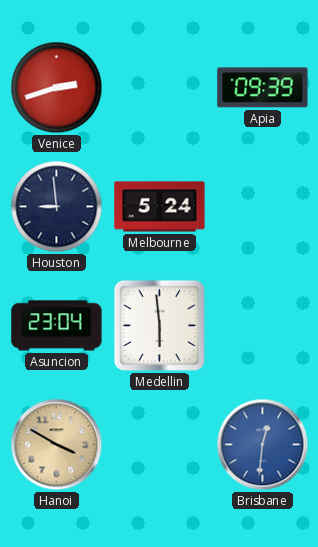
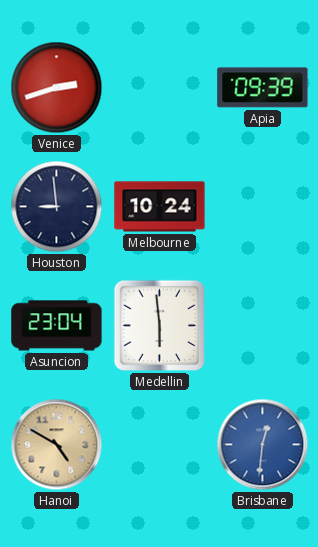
Melbourne: 5:24 -> 10:24
Hanoi: 3:50 -> 4:50
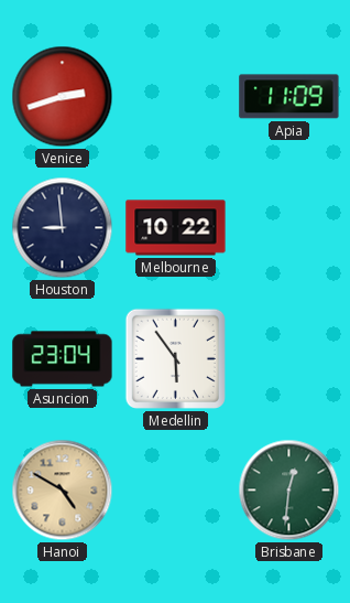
Apia: 09:39 -> 11:09
Melbourne: 10:24 -> 10:22
Medellin: 5:59 -> 5:54
Brisbane dial: blue -> green
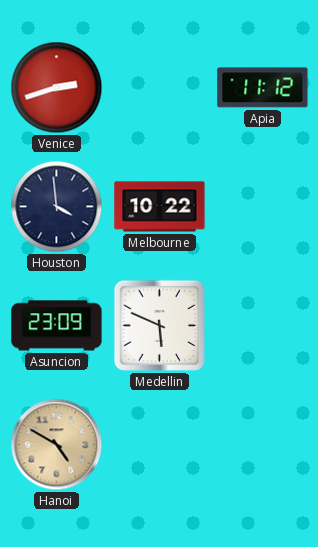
Apia: 11:09 -> 11:12
Houston: 8:59 -> 3:59
Asuncion: 23:04 -> 23:09
Medellin: 5:54 -> 5:49
Brisbane: 12:31 -> none
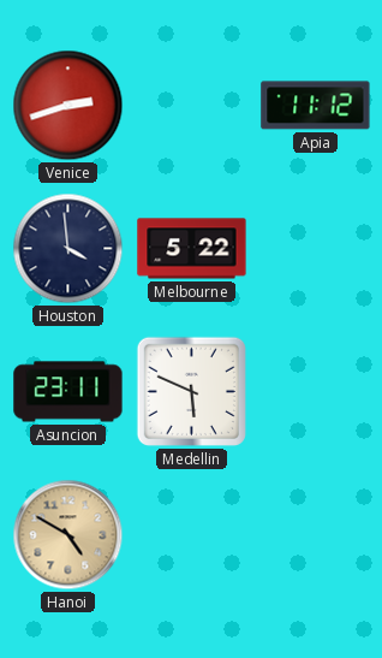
Melbourne: 10:22 -> 5:22
Asuncion: 23:09 -> 23:11
